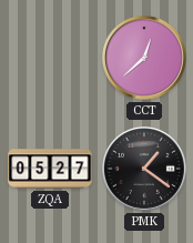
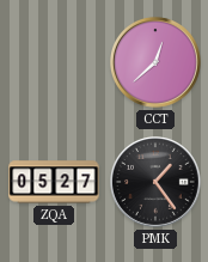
PMK: 1:21 -> 1:24
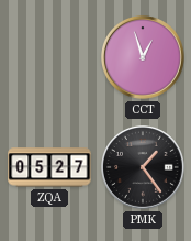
CCT: 12:38 -> 12:57
